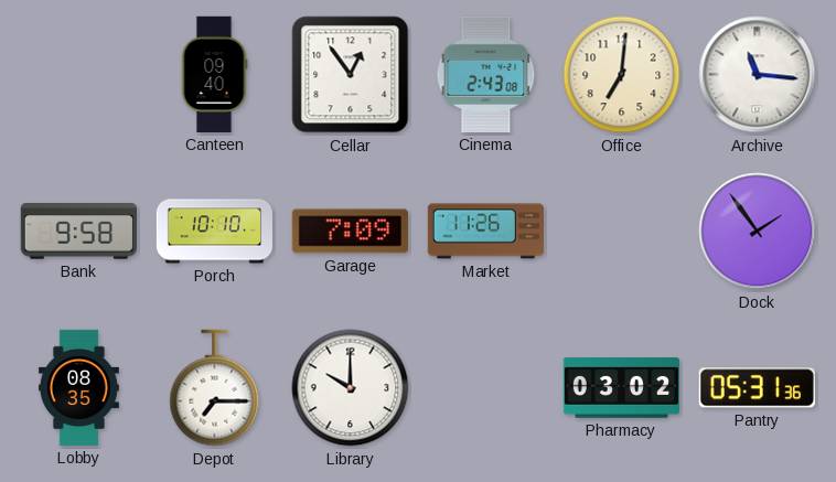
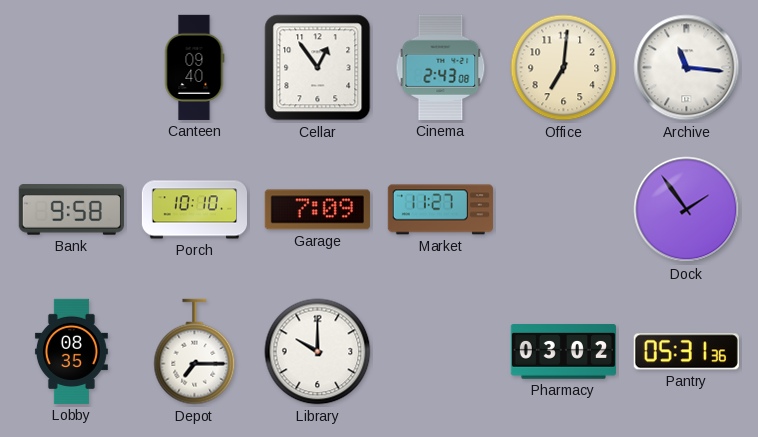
Market: 11:26 -> 11:27
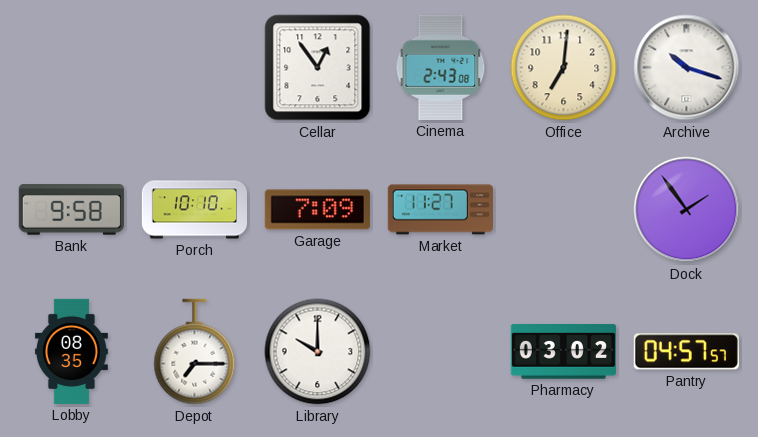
Canteen: 09:40 -> none
Archive: 11:16 -> 10:18
Pantry: 05:31 -> 04:57
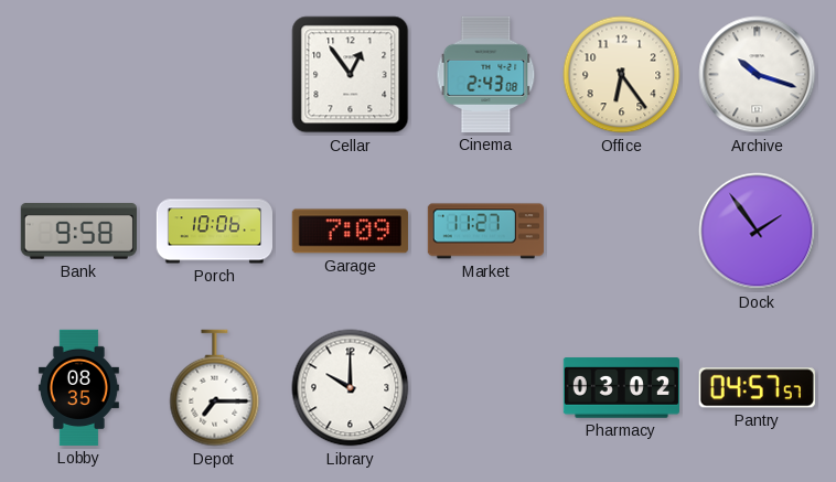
Office: 7:01 -> 6:24
Porch: 10:10 -> 10:06
